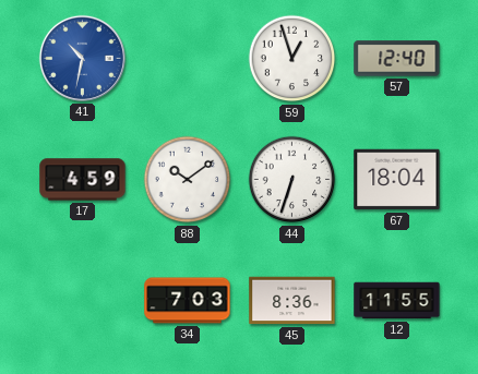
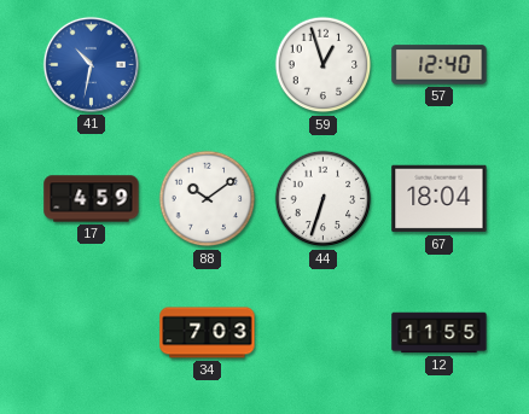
45: 8:36 -> none
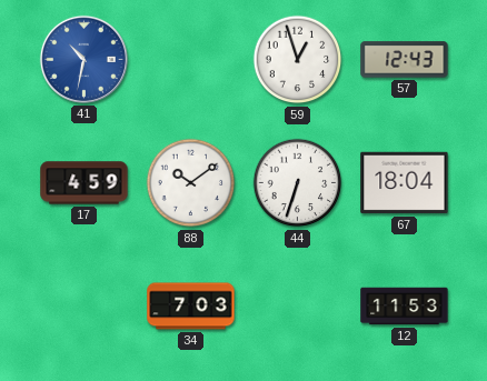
57: 12:40 -> 12:43
12: 11:55 -> 11:53
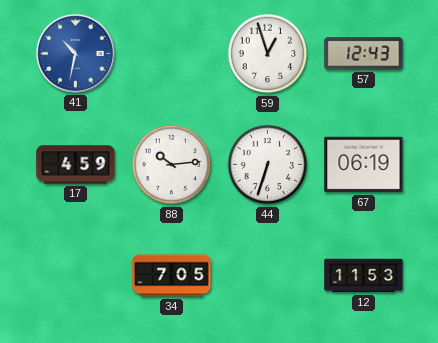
88: 10:09 -> 10:14
67: 18:04 -> 06:19
34: 7:03 -> 7:05
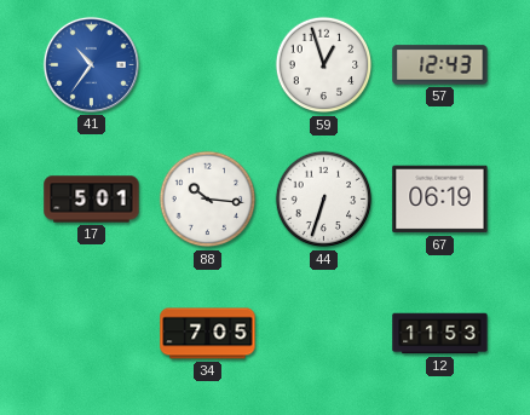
41: 10:32 -> 10:36
17: 4:59 -> 5:01
88: 10:14 -> 10:16
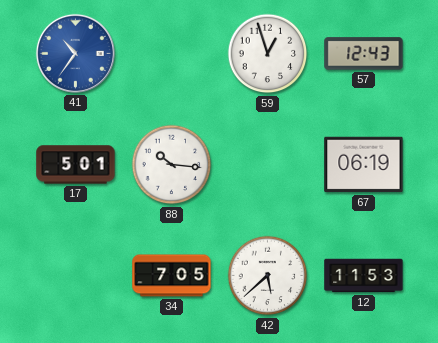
44: 6:33 -> none
42: none -> 5:38
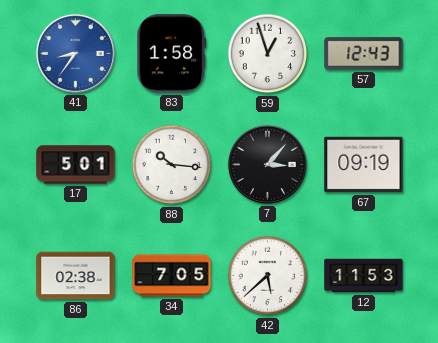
41: 10:36 -> 8:36
83: none -> 1:58
7: none -> 3:07
67: 06:19 -> 09:19
86: none -> 02:38
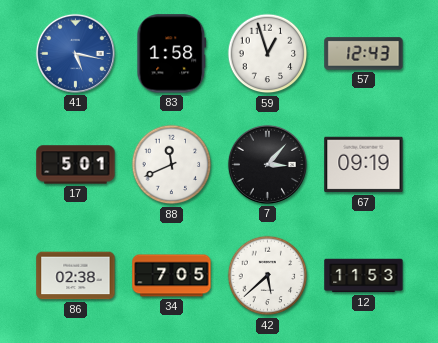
41: 8:36 -> 5:17
88: 10:16 -> 11:41
